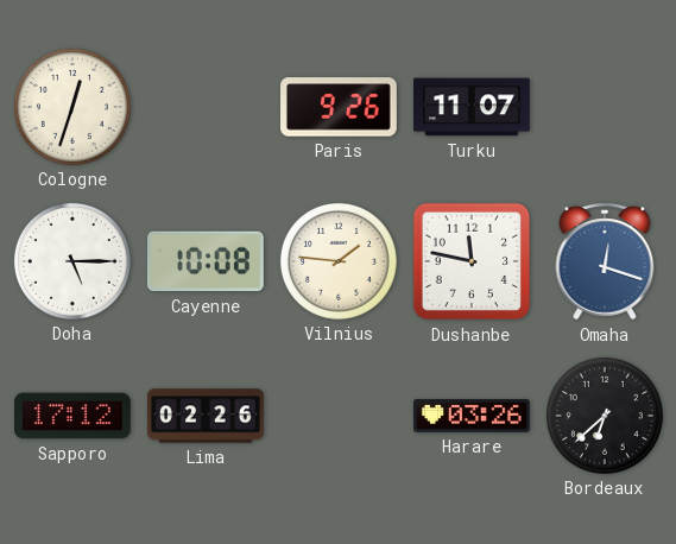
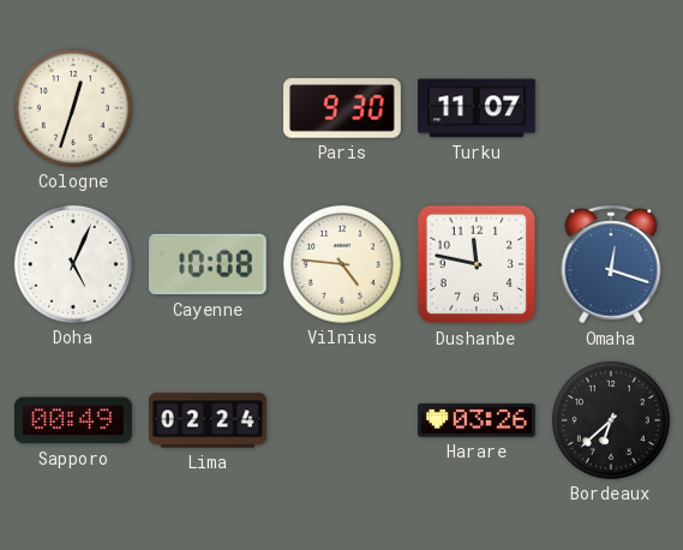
Paris: 9:26 -> 9:30
Doha: 5:15 -> 5:04
Vilnius: 1:46 -> 4:46
Sapporo: 17:12 -> 00:49
Lima: 02:26 -> 02:24
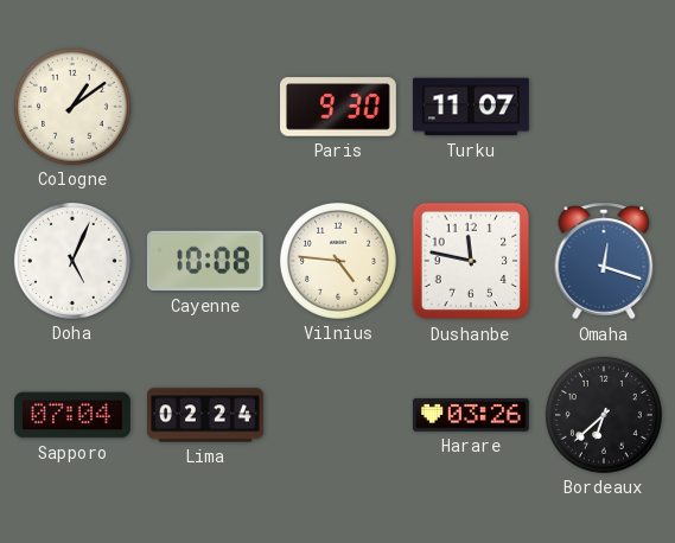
Cologne: 12:33 -> 1:09
Sapporo: 00:49 -> 07:04
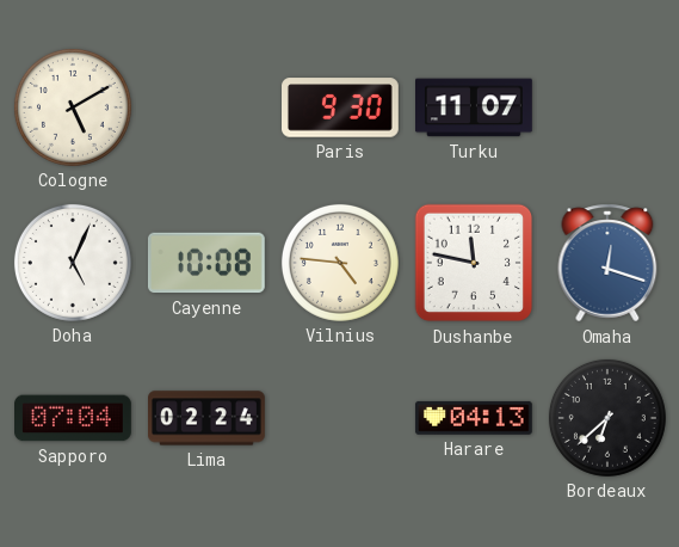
Cologne: 1:09 -> 5:10
Harare: 03:26 -> 04:13
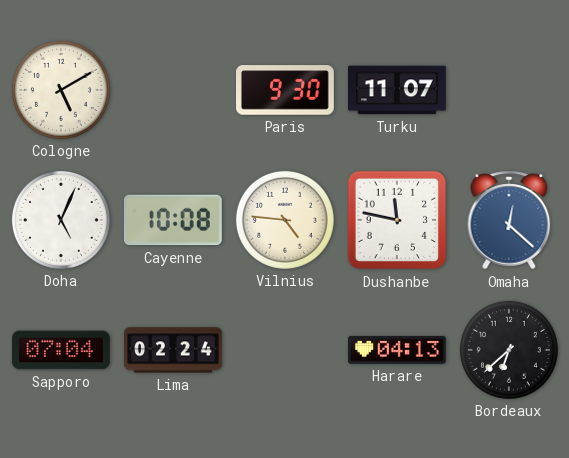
Omaha: 12:18 -> 12:22
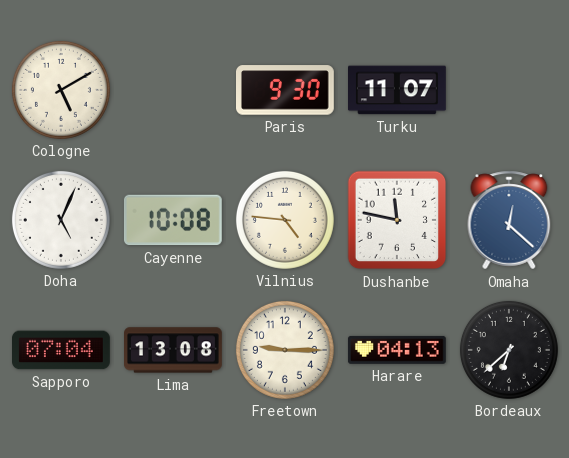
Lima: 02:24 -> 13:08
Freetown: none -> 9:15
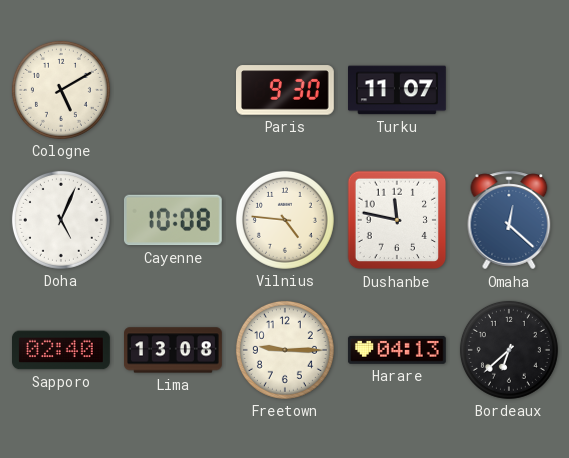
Sapporo: 07:04 -> 02:40
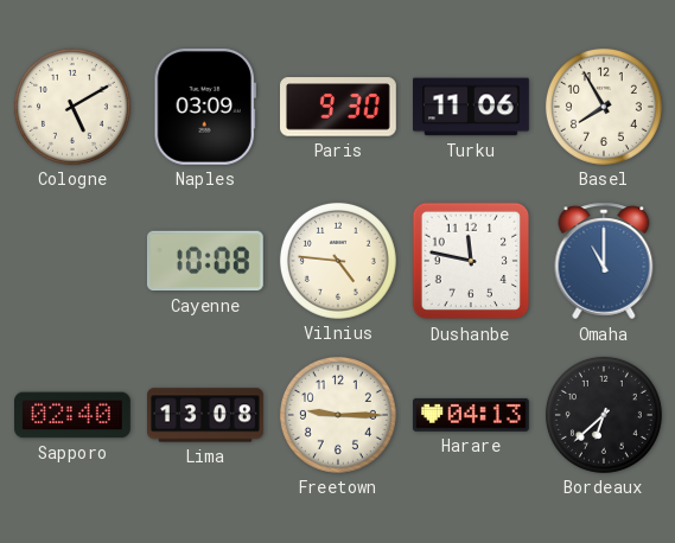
Naples: none -> 03:09
Turku: 11:07 -> 11:06
Basel: none -> 7:55
Doha: 5:04 -> none
Omaha: 12:22 -> 11:00
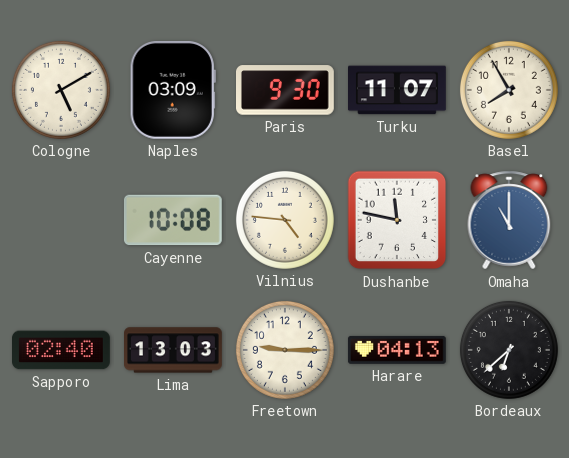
Turku: 11:06 -> 11:07
Lima: 13:08 -> 13:03
